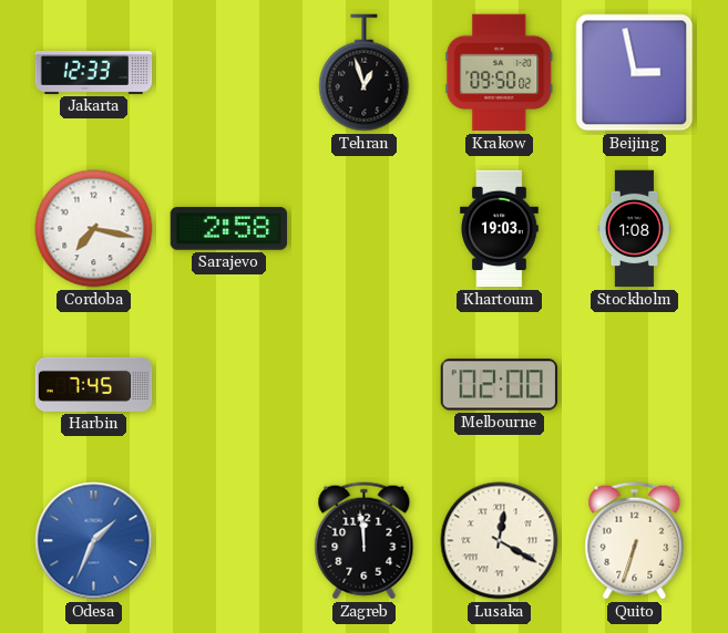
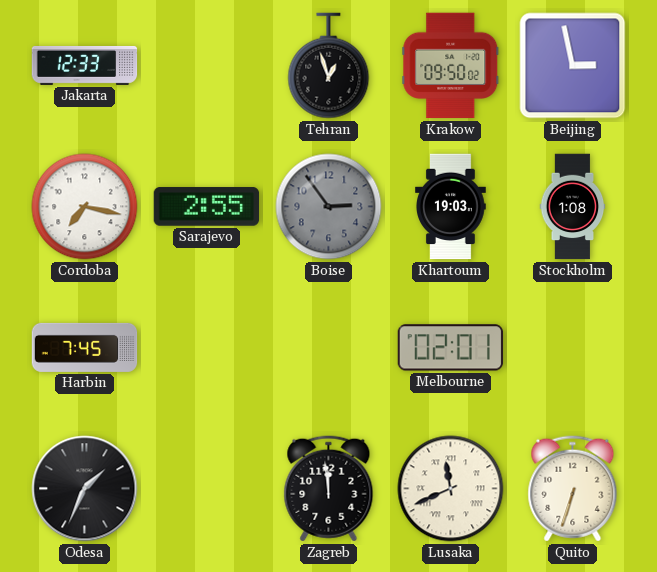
Sarajevo: 2:58 -> 2:55
Boise: none -> 2:54
Melbourne: 02:00 -> 02:01
Odesa dial: blue -> black
Lusaka: 12:20 -> 11:41
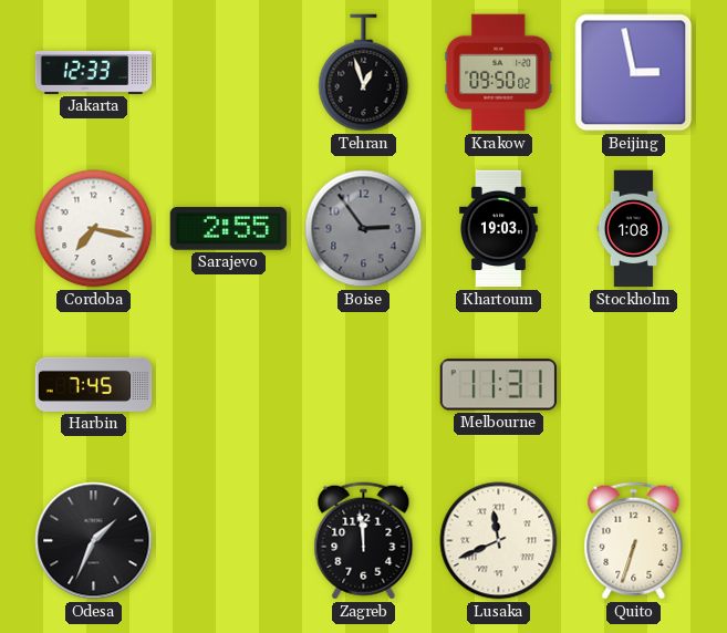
Melbourne: 02:01 -> 11:31
